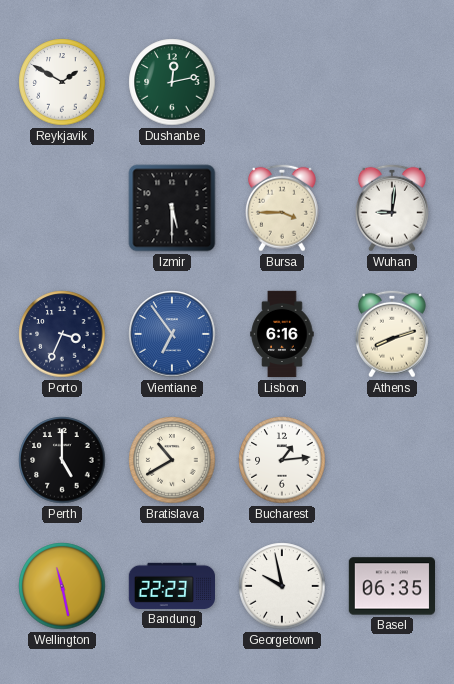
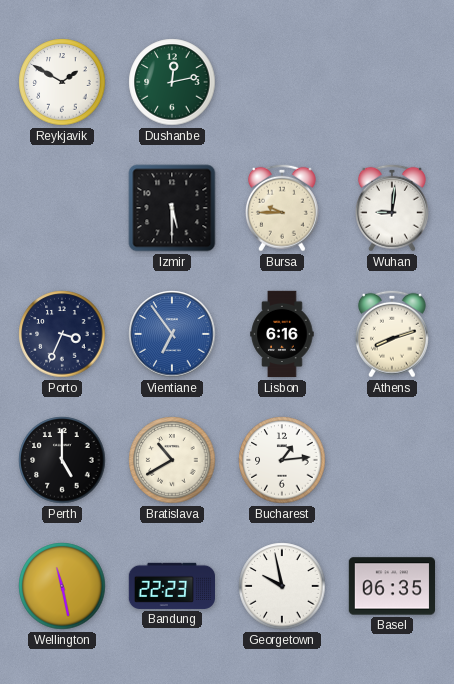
Bursa: 3:45 -> 9:45
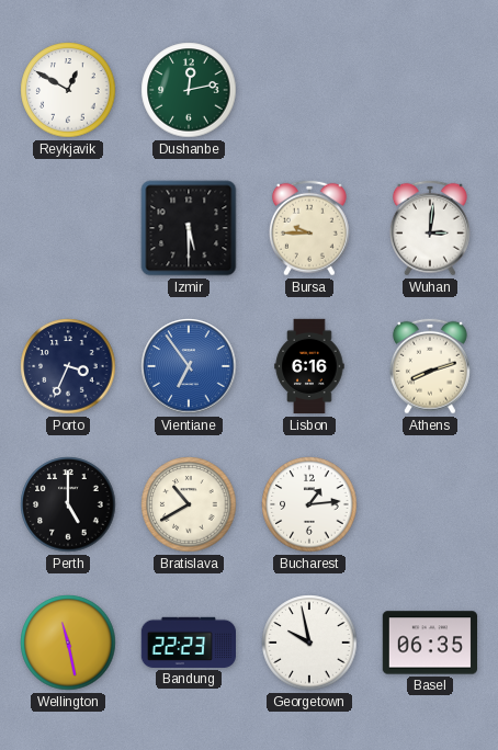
Reykjavik: 1:50 -> 12:50
Wuhan: 9:01 -> 3:01
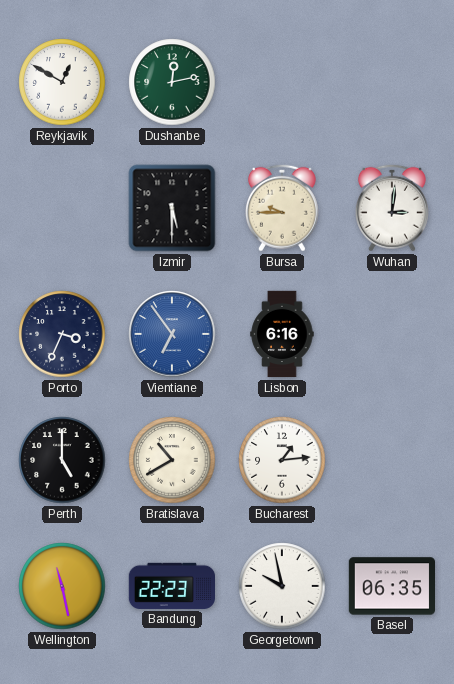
Athens: 8:12 -> none
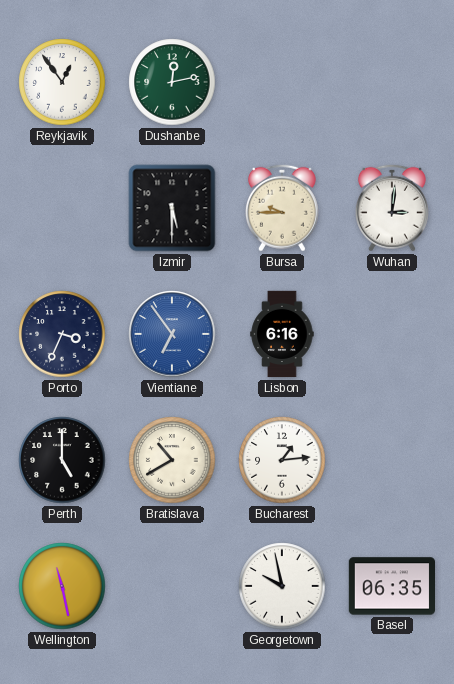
Reykjavik: 12:50 -> 12:54
Bandung: 22:23 -> none
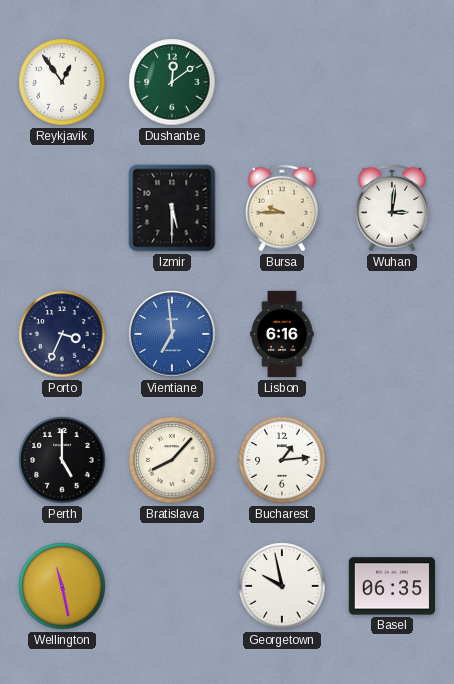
Dushanbe: 12:13 -> 12:09
Vientiane: 6:54 -> 6:59
Bratislava: 10:40 -> 8:07
